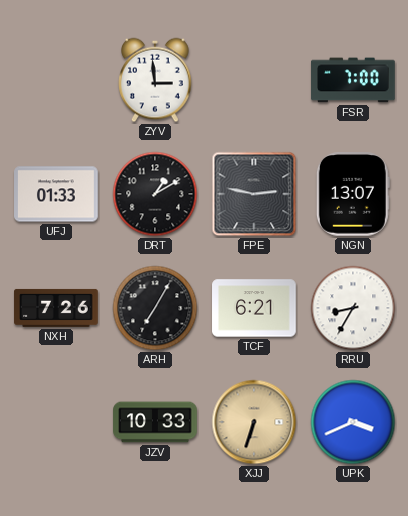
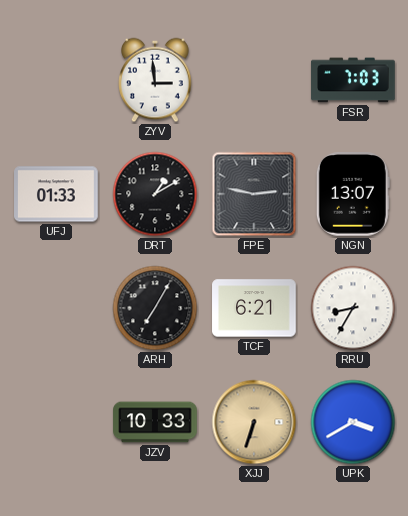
FSR: 7:00 -> 7:03
NXH: 7:26 -> none
UPK: 3:41 -> 3:40
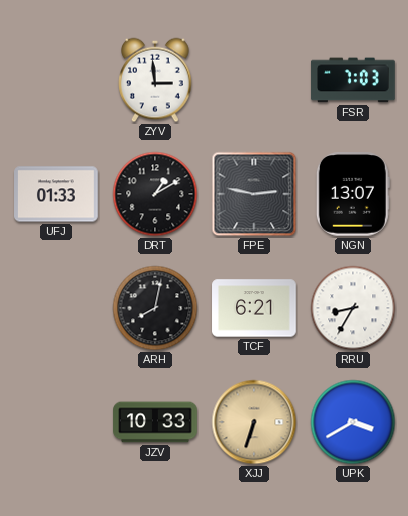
ARH: 7:05 -> 8:02
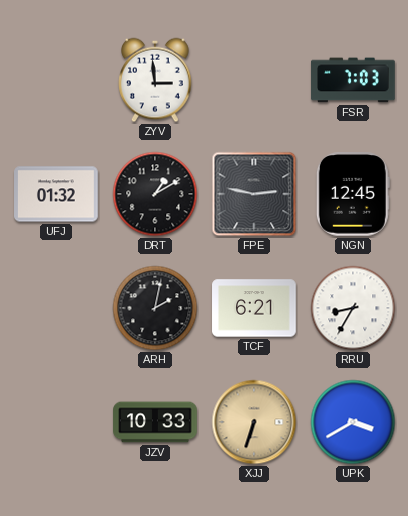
UFJ: 01:33 -> 01:32
NGN: 13:07 -> 12:45
ARH: 8:02 -> 2:02
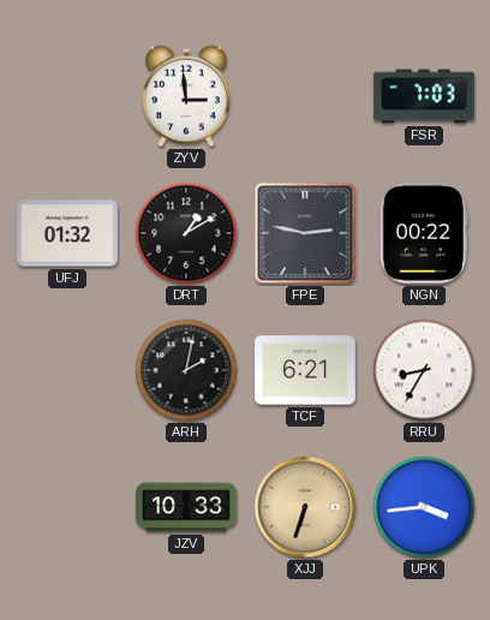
NGN: 12:45 -> 00:22
UPK: 3:40 -> 3:44
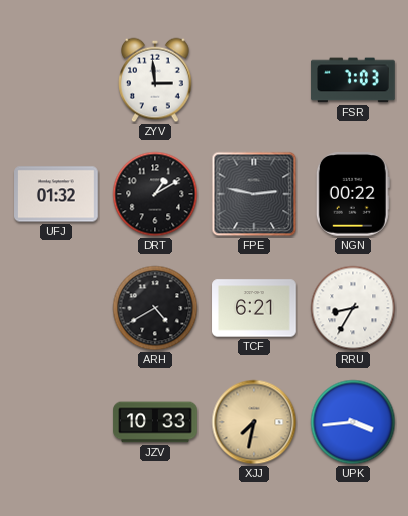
ARH: 2:02 -> 4:40
XJJ: 6:33 -> 7:32
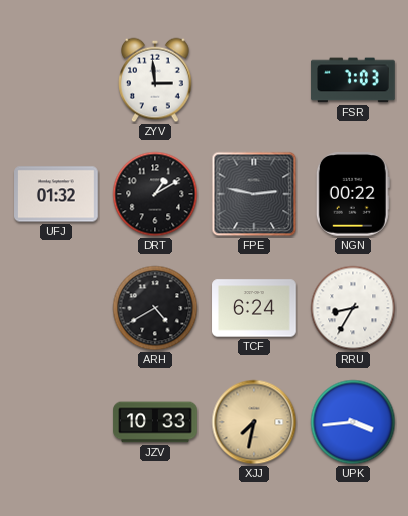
TCF: 6:21 -> 6:24
